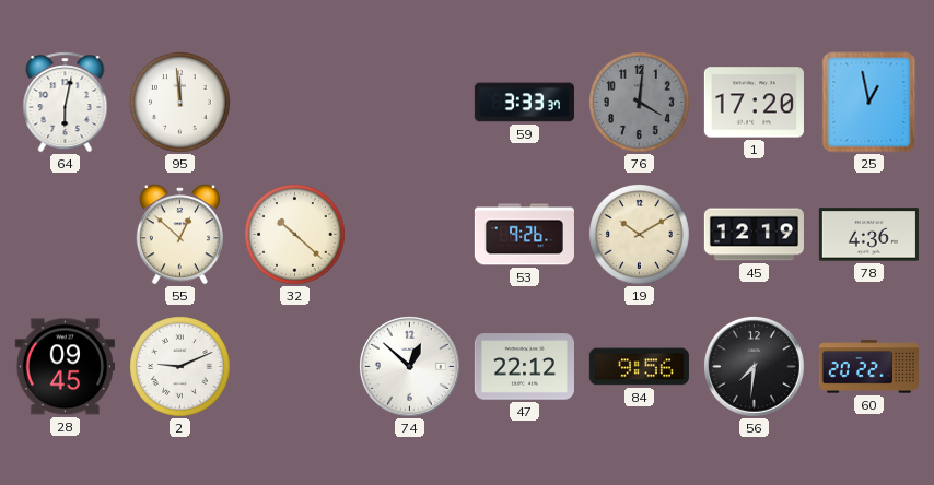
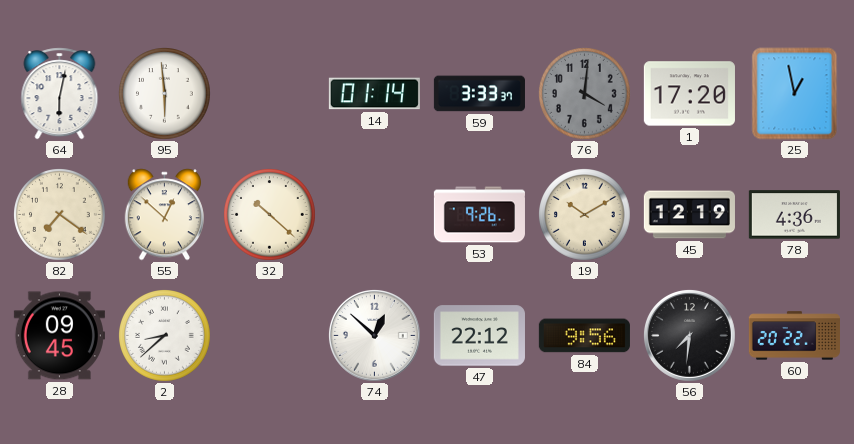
95: 11:59 -> 5:59
14: none -> 01:14
82: none -> 7:21
2: 9:11 -> 8:38
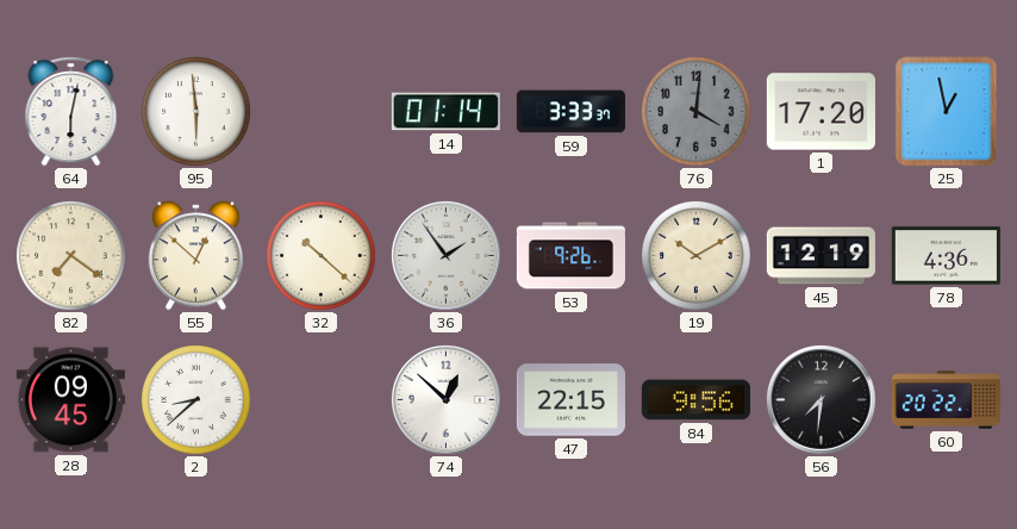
36: none -> 1:54
47: 22:12 -> 22:15
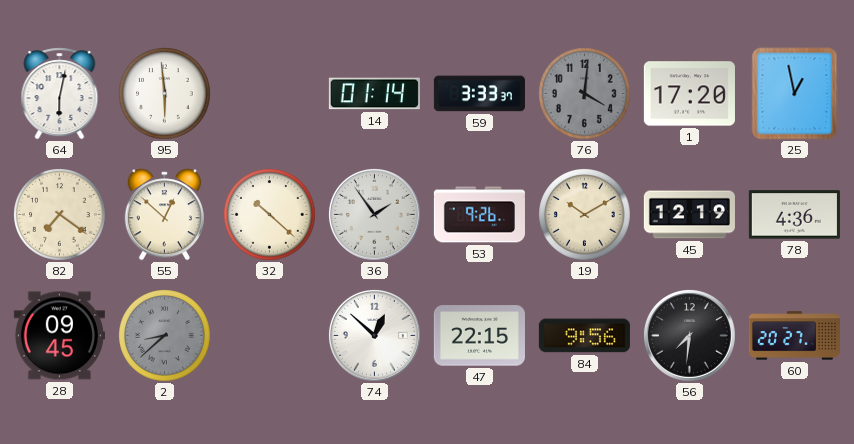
2 dial: white -> grey
60: 20:22 -> 20:27
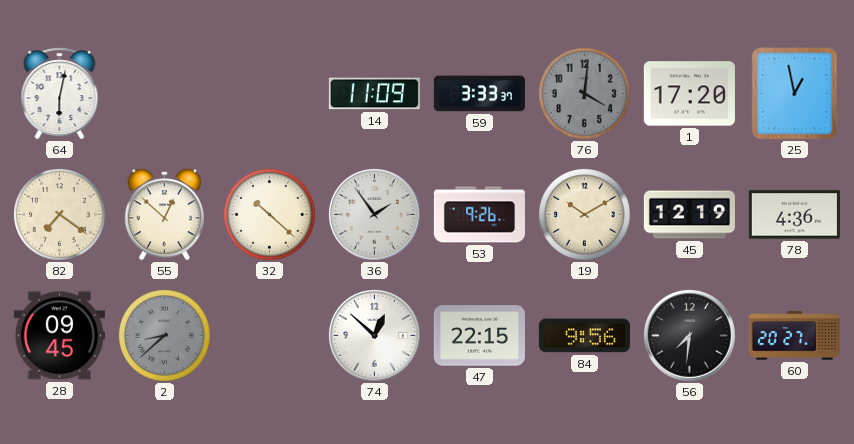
95: 5:59 -> none
14: 01:14 -> 11:09
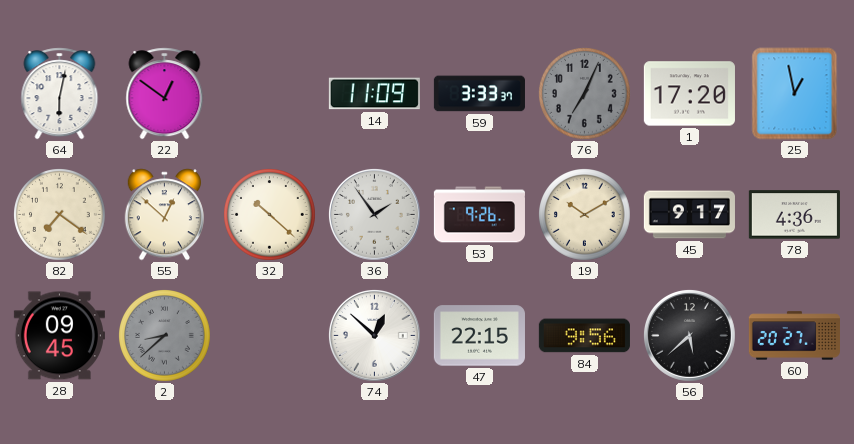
22: none -> 12:51
76: 4:01 -> 7:04
45: 12:19 -> 9:17
56: 7:31 -> 5:38
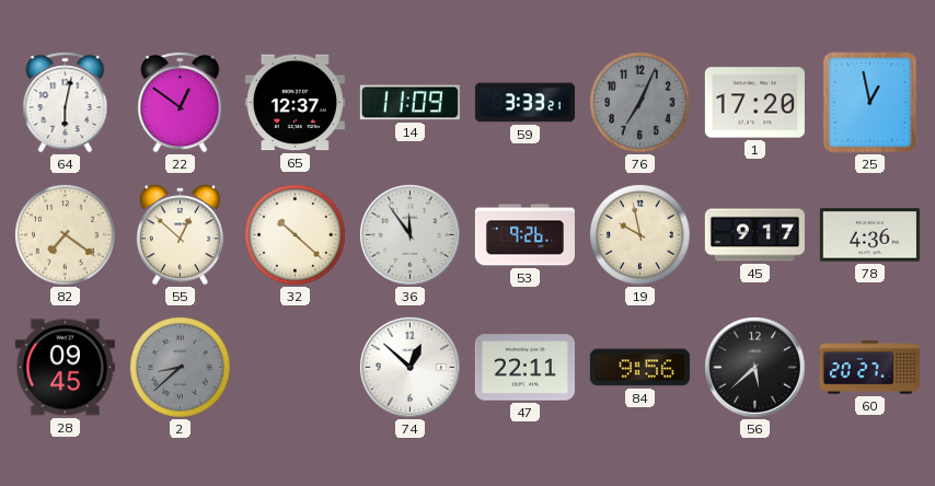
65: none -> 12:37
59: 3:33:37 -> 3:33:21
36: 1:54 -> 11:54
19: 10:10 -> 9:58
47: 22:15 -> 22:11
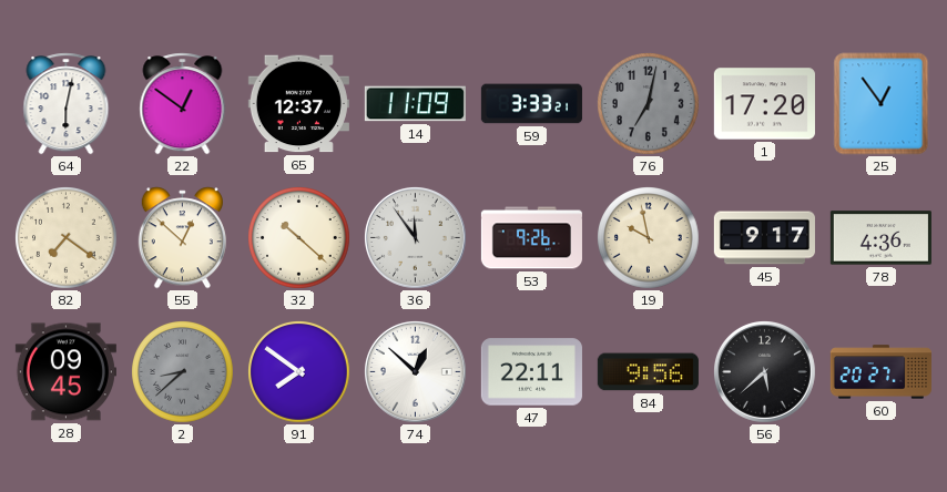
76: 7:04 -> 7:02
25: 12:58 -> 12:54
91: none -> 7:51
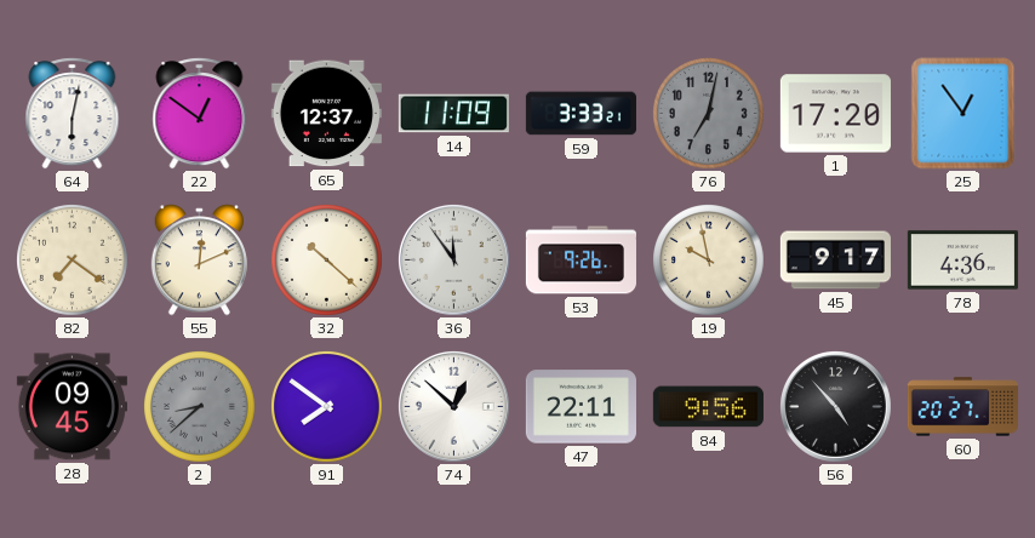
55: 12:52 -> 12:11
56: 5:38 -> 4:53
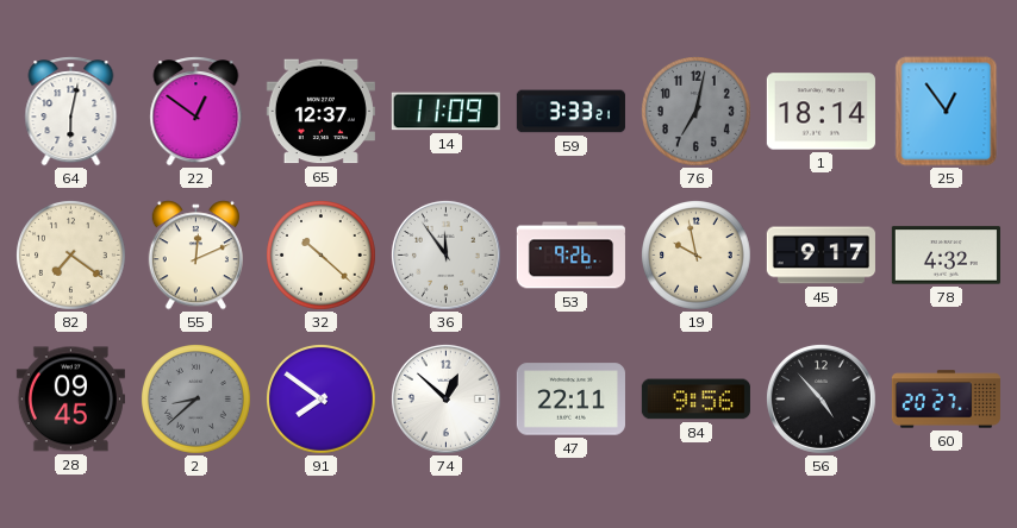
1: 17:20 -> 18:14
78: 4:36 -> 4:32
